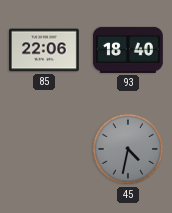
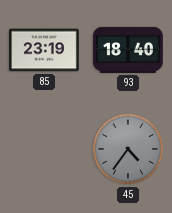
85: 22:06 -> 23:19
45: 4:32 -> 4:36
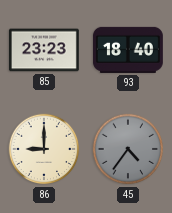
85: 23:19 -> 23:23
86: none -> 9:00
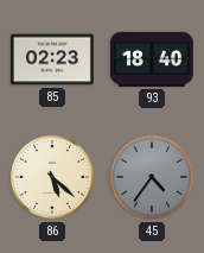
85: 23:23 -> 02:23
86: 9:00 -> 5:22
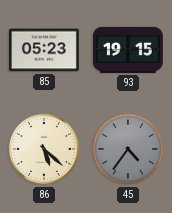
85: 02:23 -> 05:23
93: 18:40 -> 19:15
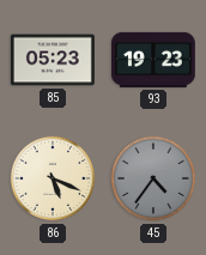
93: 19:15 -> 19:23
86: 5:22 -> 5:19
